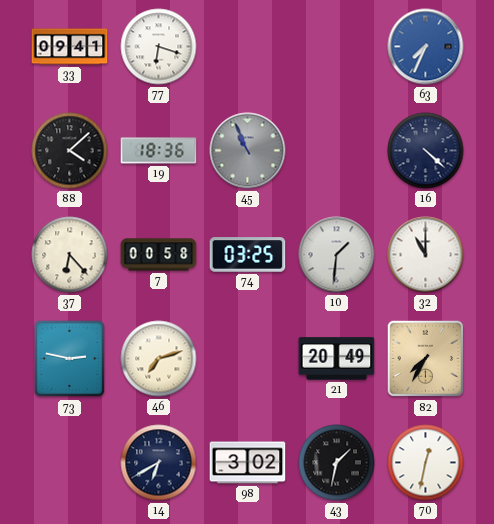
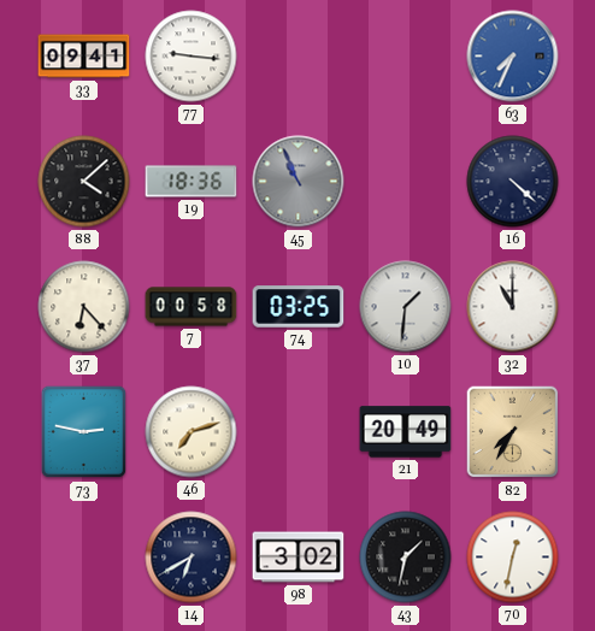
77: 6:18 -> 9:16
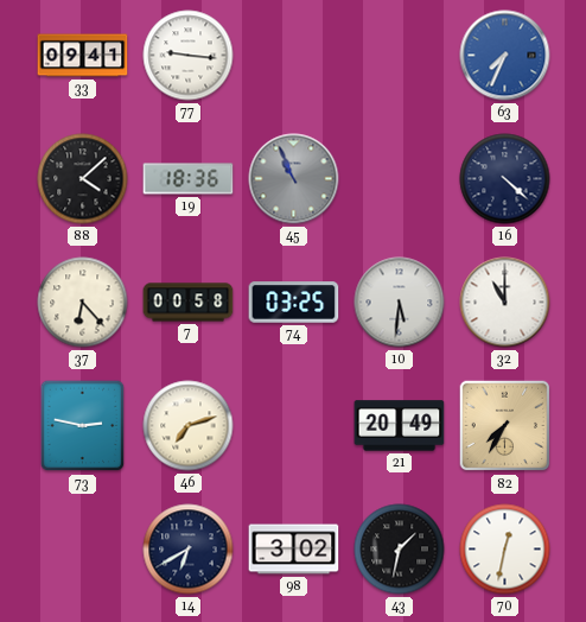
10: 1:31 -> 5:31
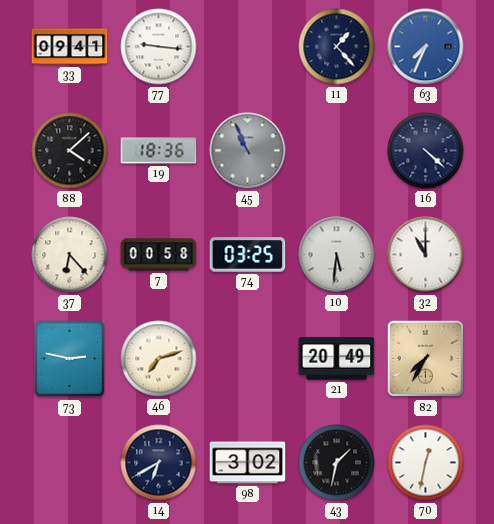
11: none -> 1:23
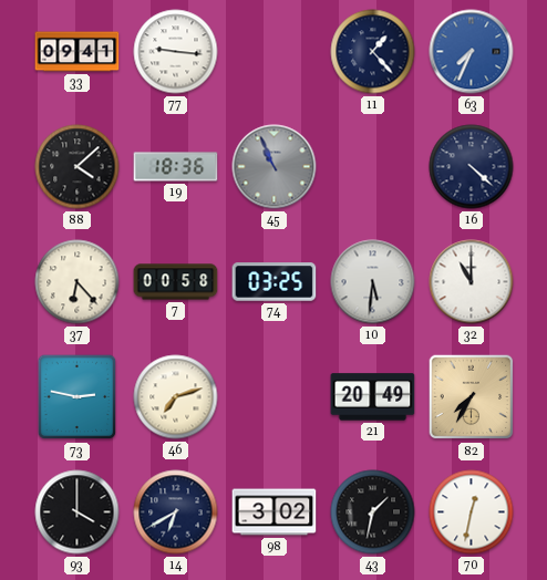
93: none -> 4:00
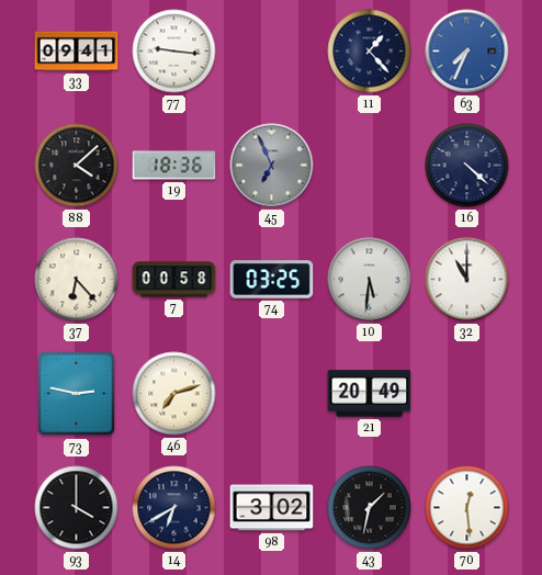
45: 10:56 -> 6:56
82: 7:35 -> none
70: 12:32 -> 12:29
